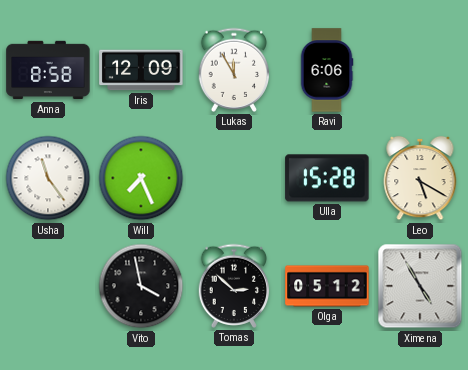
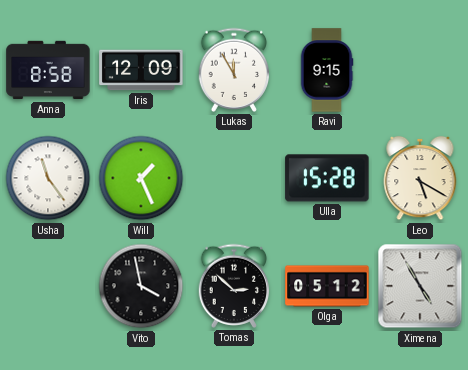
Ravi: 6:06 -> 9:15
Will: 7:26 -> 1:26
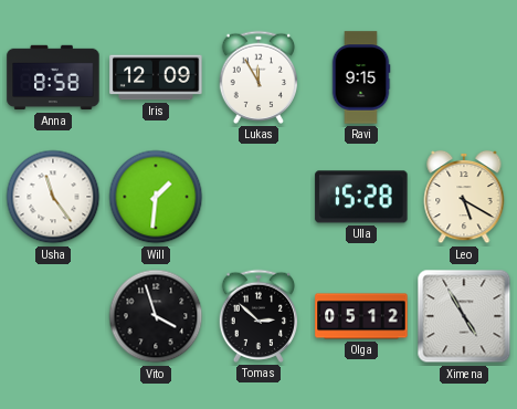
Will: 1:26 -> 1:31
Vito: 3:58 -> 3:57
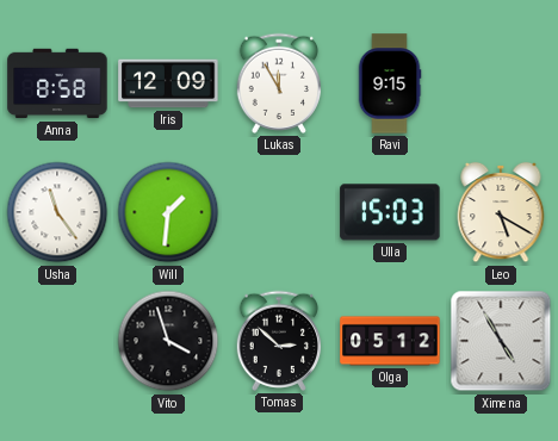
Ulla: 15:28 -> 15:03
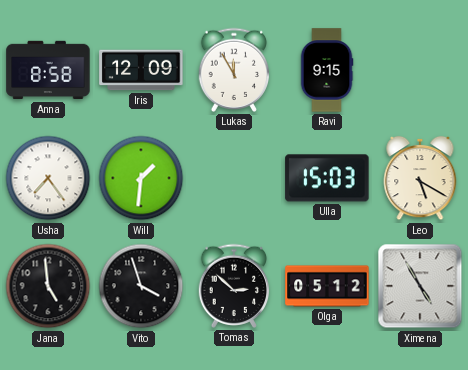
Usha: 11:24 -> 7:24
Jana: none -> 4:59
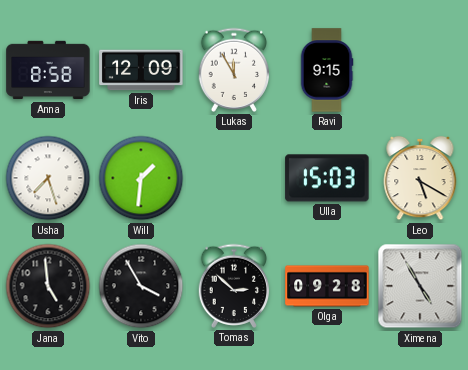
Usha: 7:24 -> 7:27
Vito: 3:57 -> 3:55
Olga: 05:12 -> 09:28
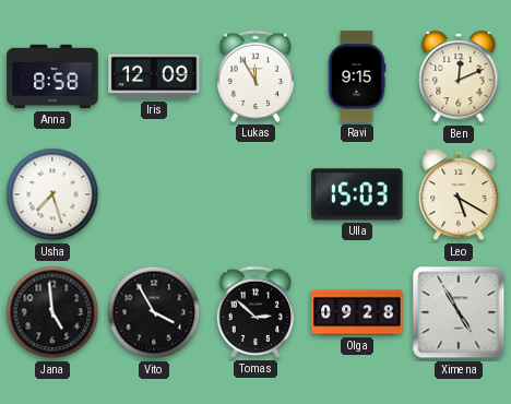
Ben: none -> 12:11
Will: 1:31 -> none
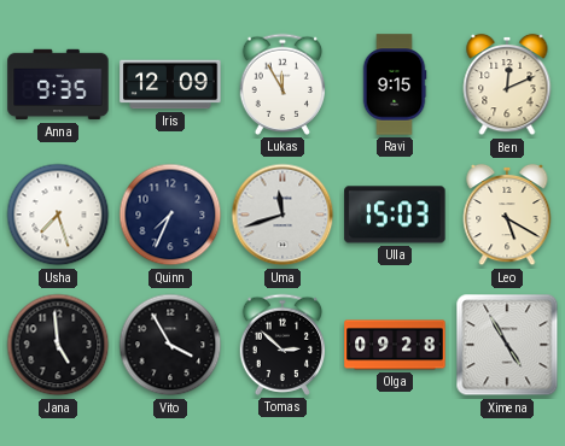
Anna: 8:58 -> 9:35
Quinn: none -> 7:34
Uma: none -> 11:42
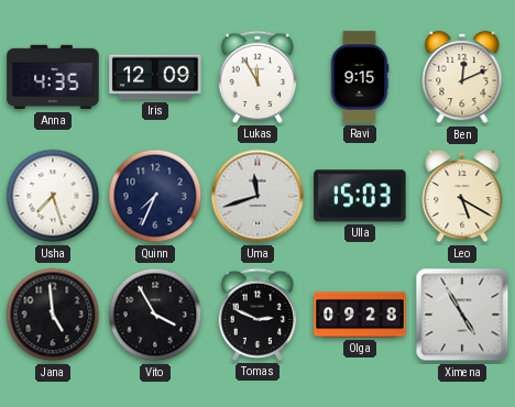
Anna: 9:35 -> 4:35
Tomas: 2:52 -> 2:49
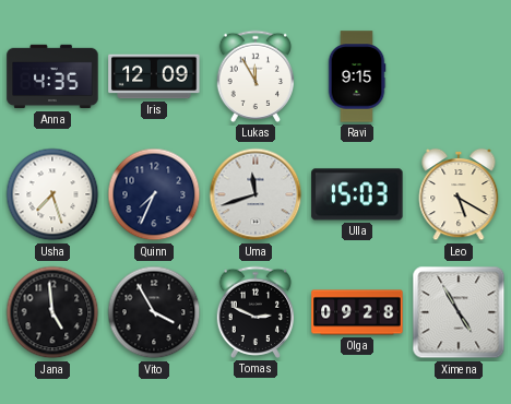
Ben: 12:11 -> none
